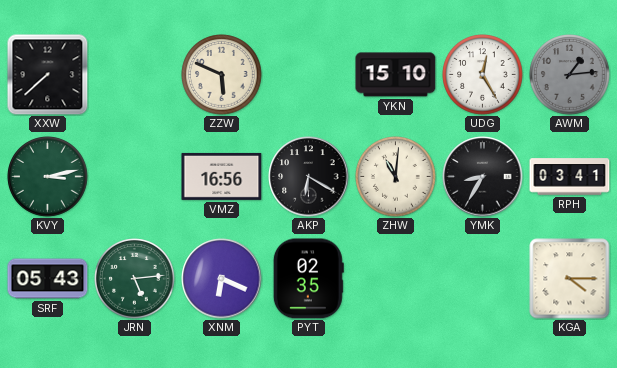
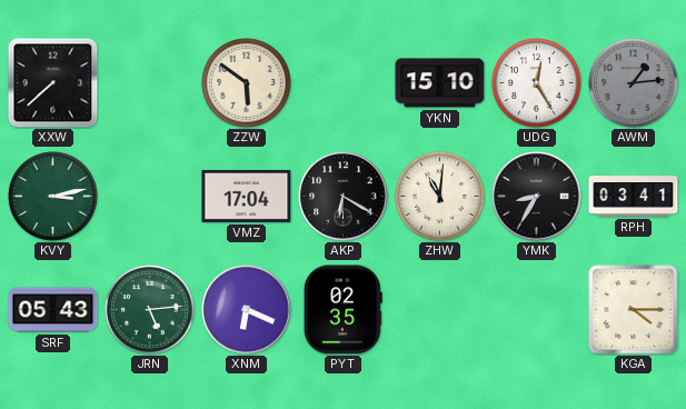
ZZW: 5:49 -> 5:51
VMZ: 16:56 -> 17:04
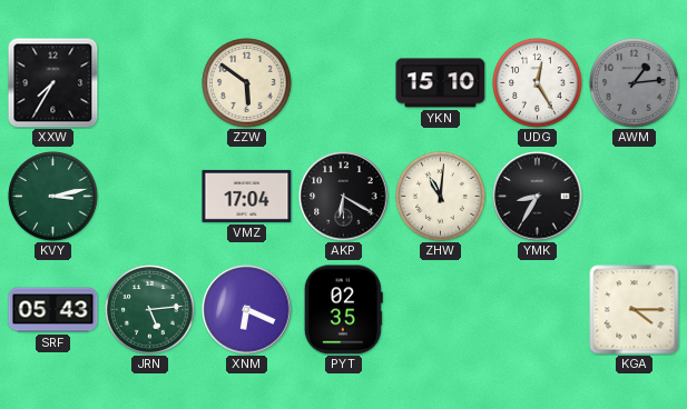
XXW: 7:38 -> 7:35
RPH: 03:41 -> none
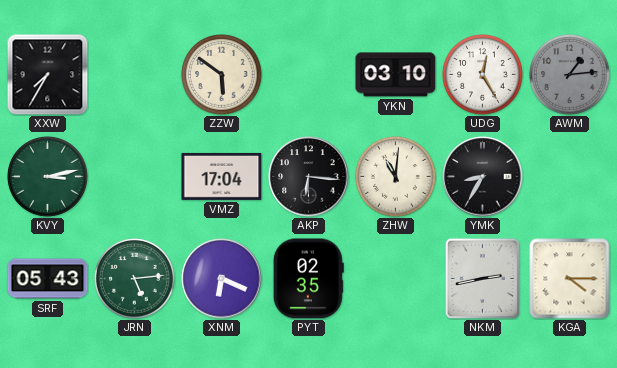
YKN: 15:10 -> 03:10
AKP: 6:20 -> 6:16
NKM: none -> 2:43
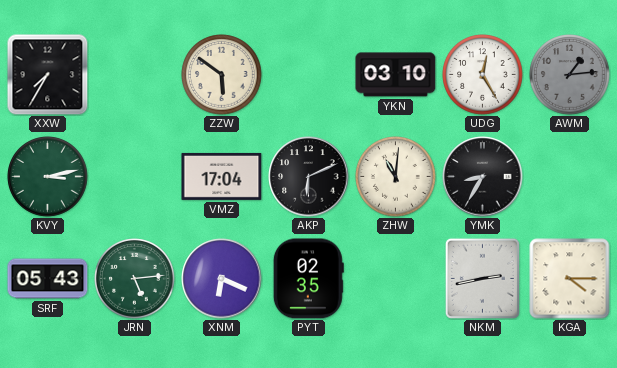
AKP: 6:16 -> 6:11
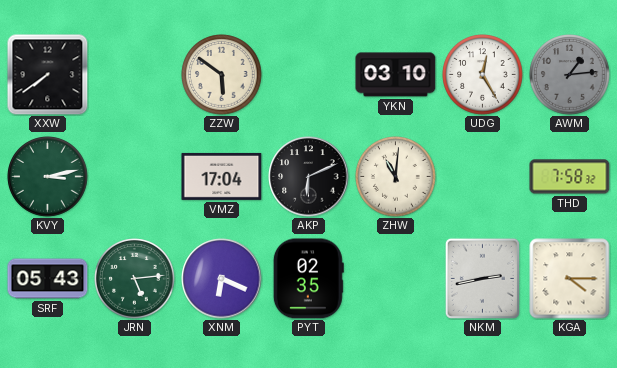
XXW: 7:35 -> 7:39
YMK: 8:35 -> none
THD: none -> 7:58
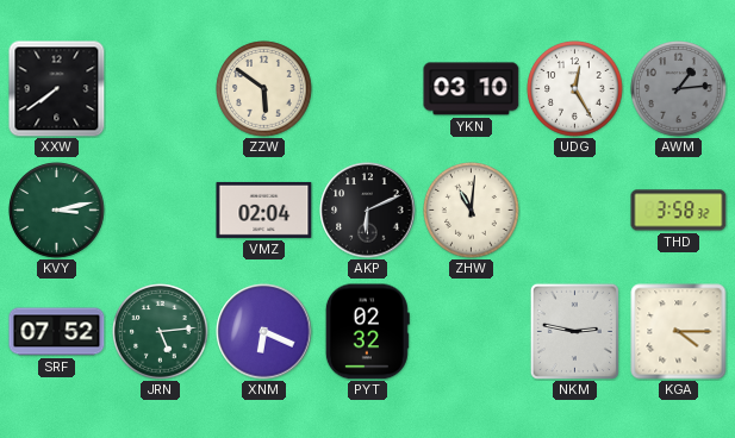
VMZ: 17:04 -> 02:04
THD: 7:58 -> 3:58
SRF: 05:43 -> 07:52
PYT: 02:35 -> 02:32
NKM: 2:43 -> 2:47
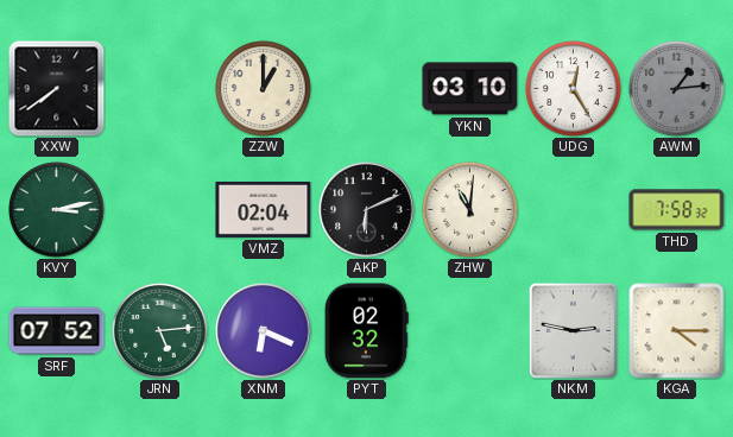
ZZW: 5:51 -> 1:00
THD: 3:58 -> 7:58
